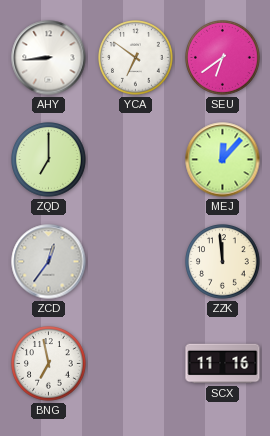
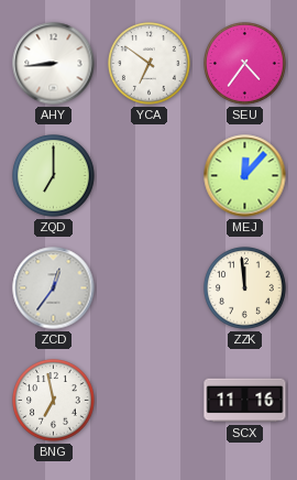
SEU: 6:39 -> 4:36
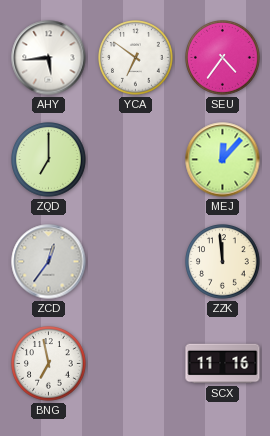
AHY: 8:44 -> 5:44
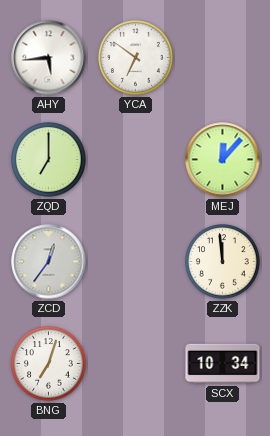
SEU: 4:36 -> none
BNG: 6:58 -> 7:03
SCX: 11:16 -> 10:34
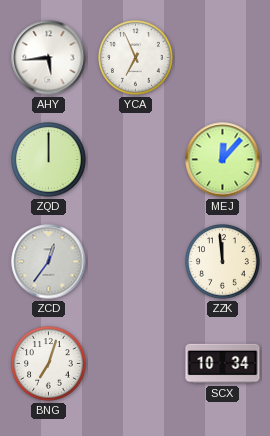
YCA: 6:51 -> 6:56
ZQD: 7:00 -> 12:00
